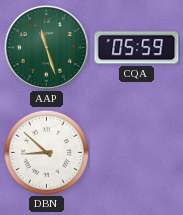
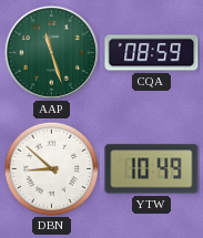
CQA: 05:59 -> 08:59
YTW: none -> 10:49
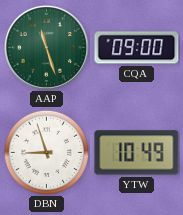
CQA: 08:59 -> 09:00
DBN: 8:52 -> 8:57
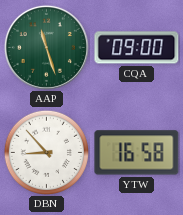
DBN: 8:57 -> 8:53
YTW: 10:49 -> 16:58
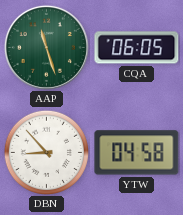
CQA: 09:00 -> 06:05
YTW: 16:58 -> 04:58
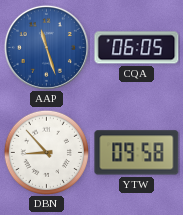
AAP dial: green -> blue
YTW: 04:58 -> 09:58
